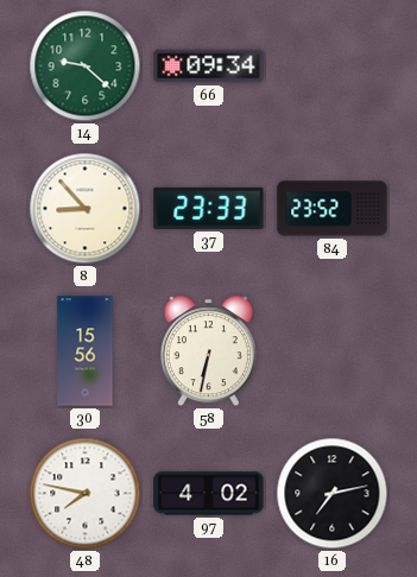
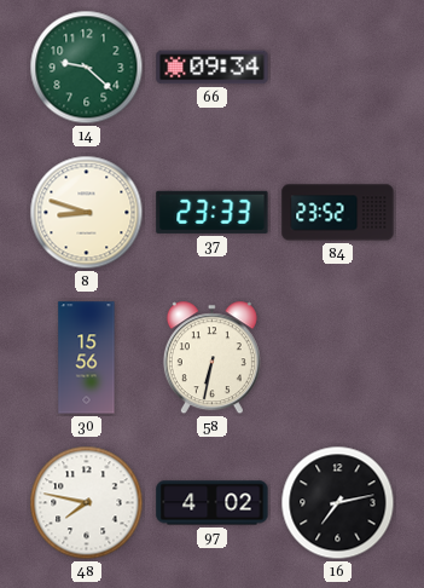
8: 8:53 -> 8:48
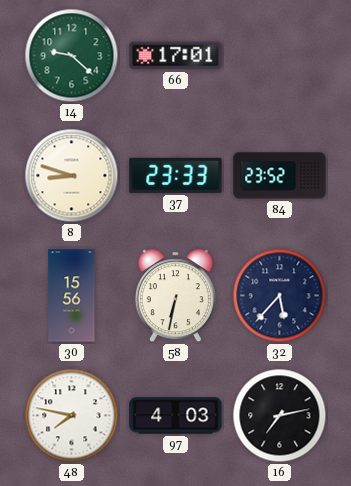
66: 09:34 -> 17:01
32: none -> 5:37
97: 4:02 -> 4:03
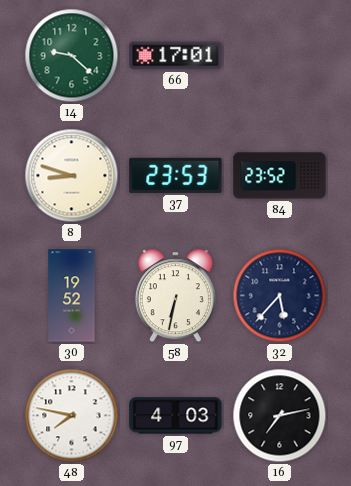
37: 23:33 -> 23:53
30: 15:56 -> 19:52
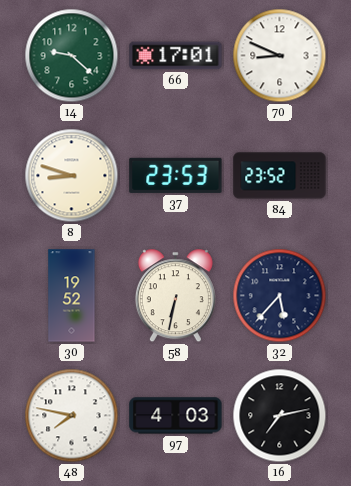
70: none -> 8:49
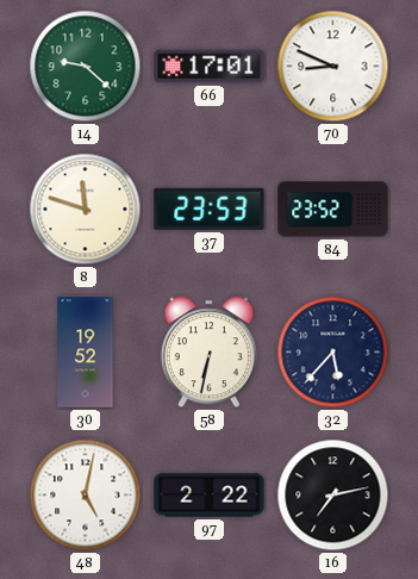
8: 8:48 -> 11:48
48: 7:47 -> 5:02
97: 4:03 -> 2:22
